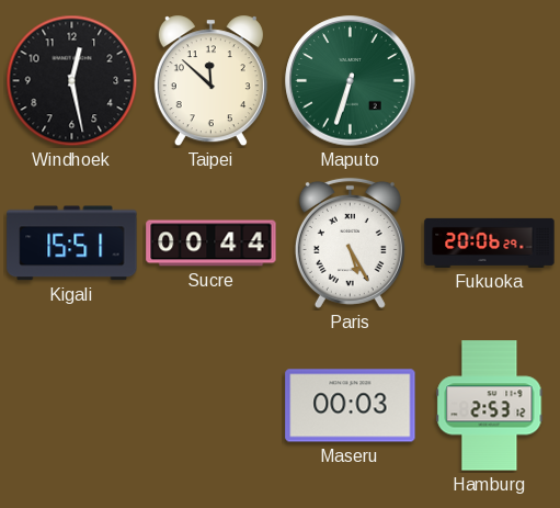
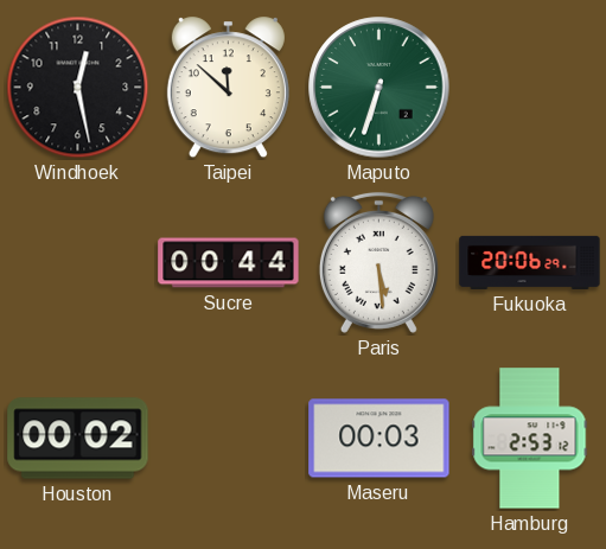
Kigali: 15:51 -> none
Paris: 5:25 -> 5:29
Houston: none -> 00:02
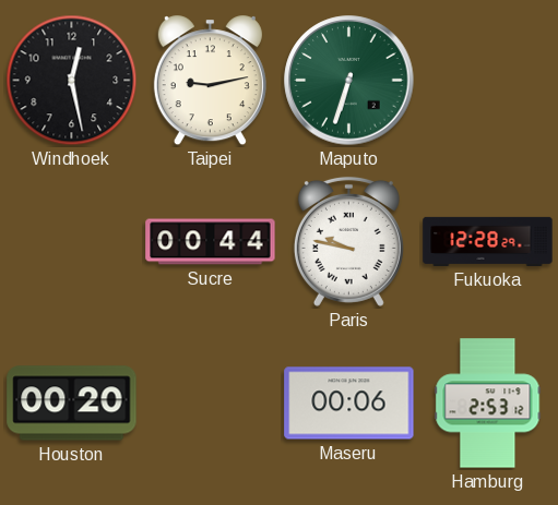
Taipei: 11:52 -> 9:13
Paris: 5:29 -> 9:47
Fukuoka: 20:06 -> 12:28
Houston: 00:02 -> 00:20
Maseru: 00:03 -> 00:06
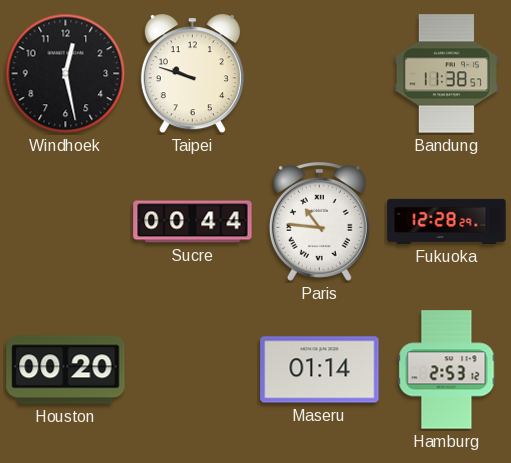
Taipei: 9:13 -> 9:48
Maputo: 6:33 -> none
Bandung: none -> 11:38
Paris: 9:47 -> 10:46
Maseru: 00:06 -> 01:14
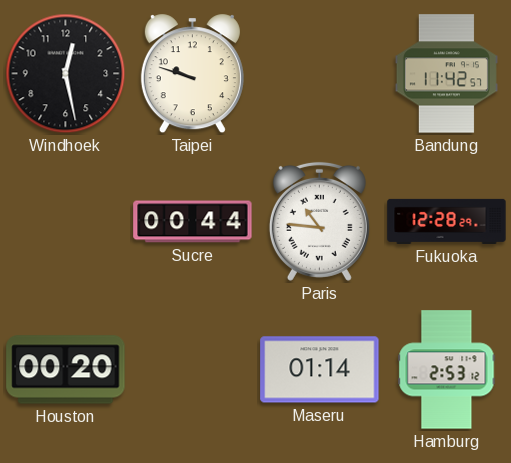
Bandung: 11:38 -> 11:42
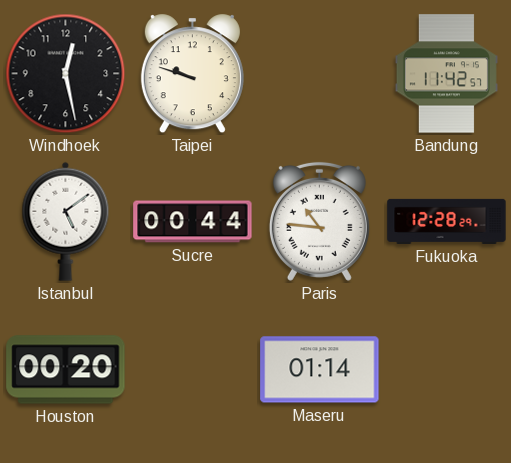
Istanbul: none -> 5:09
Hamburg: 2:53 -> none
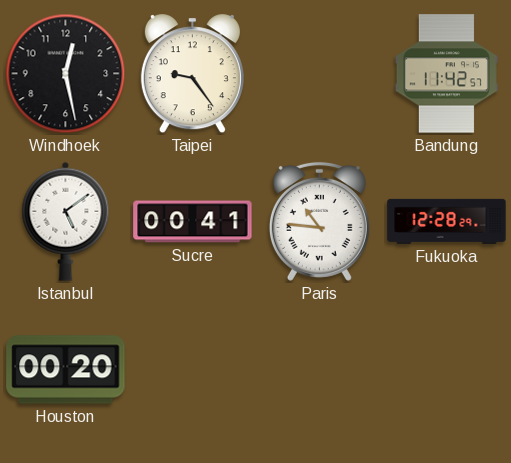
Taipei: 9:48 -> 9:24
Sucre: 00:44 -> 00:41
Maseru: 01:14 -> none
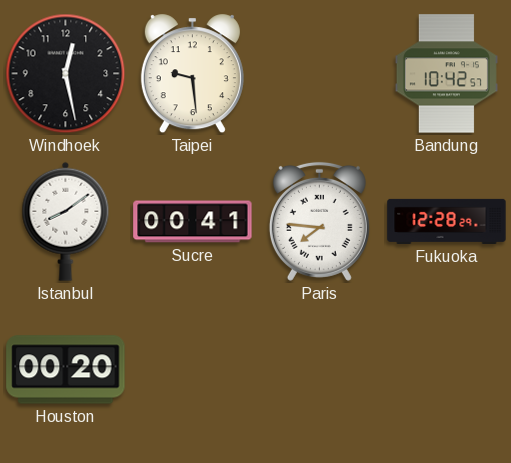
Taipei: 9:24 -> 9:29
Bandung: 11:42 -> 10:42
Istanbul: 5:09 -> 8:09
Paris: 10:46 -> 7:46
